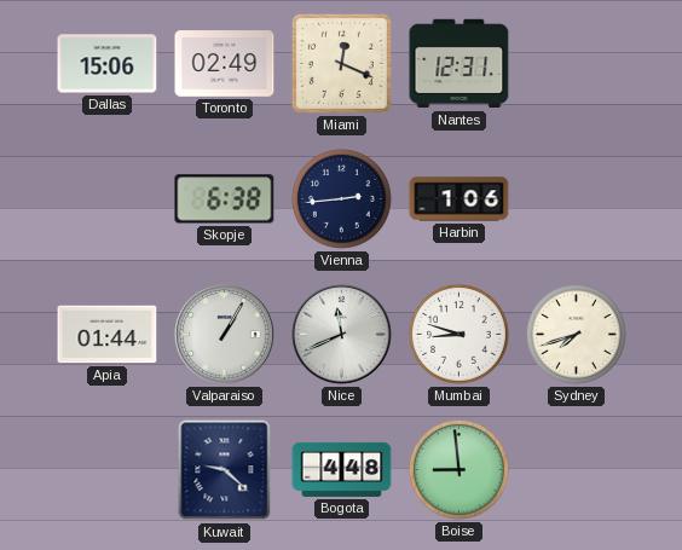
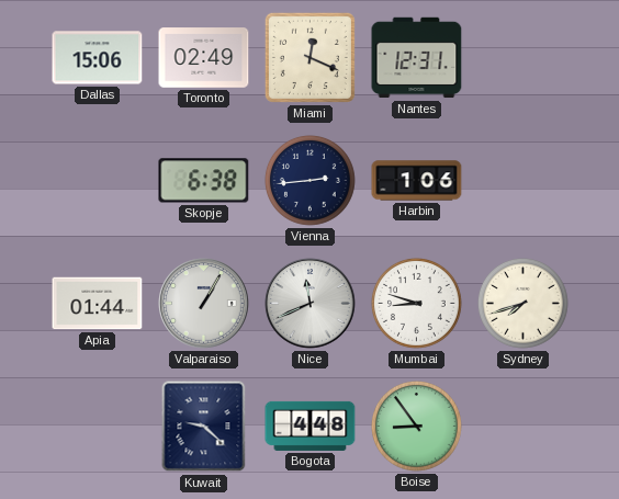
Boise: 8:59 -> 8:54
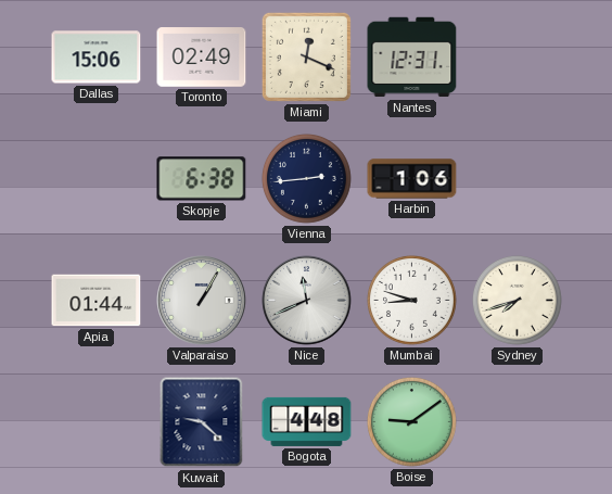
Boise: 8:54 -> 9:09
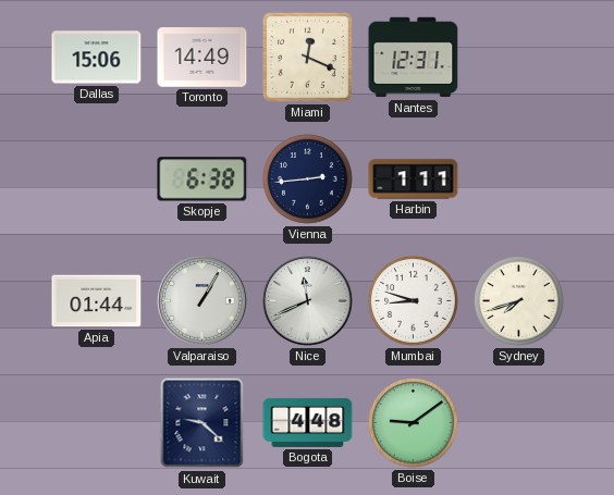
Toronto: 02:49 -> 14:49
Harbin: 1:06 -> 1:11
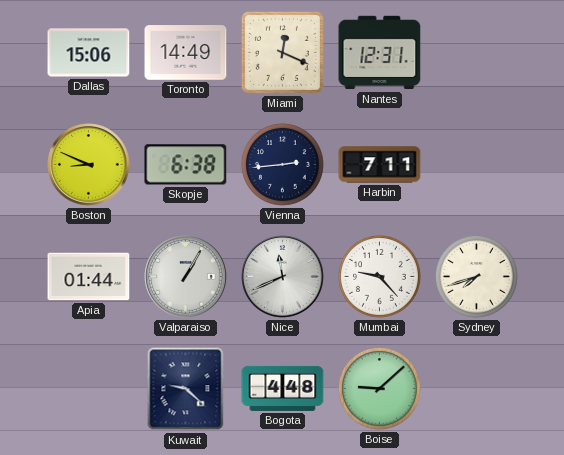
Boston: none -> 8:49
Harbin: 1:11 -> 7:11
Mumbai: 8:48 -> 9:23
Boise: 9:09 -> 9:08
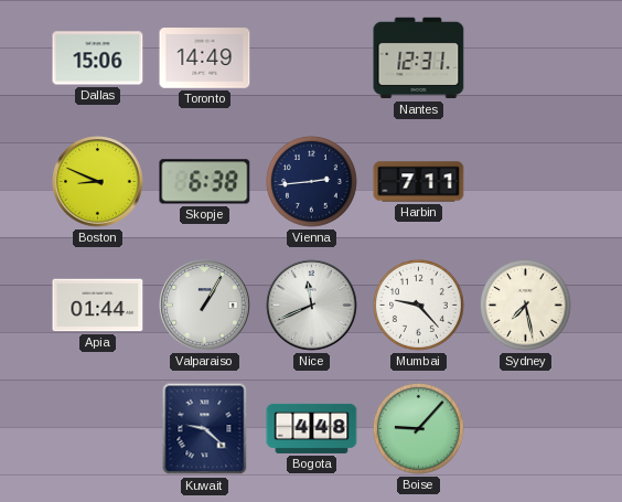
Miami: 12:19 -> none
Sydney: 7:42 -> 7:28
Boise: 9:08 -> 9:07
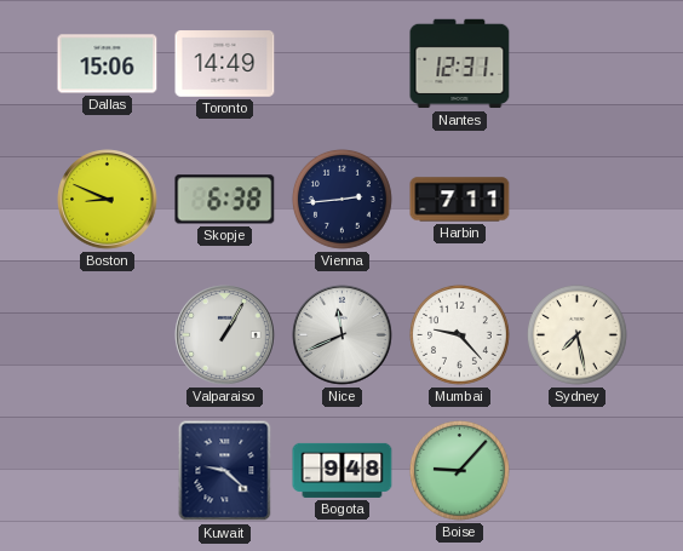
Apia: 01:44 -> none
Bogota: 4:48 -> 9:48
